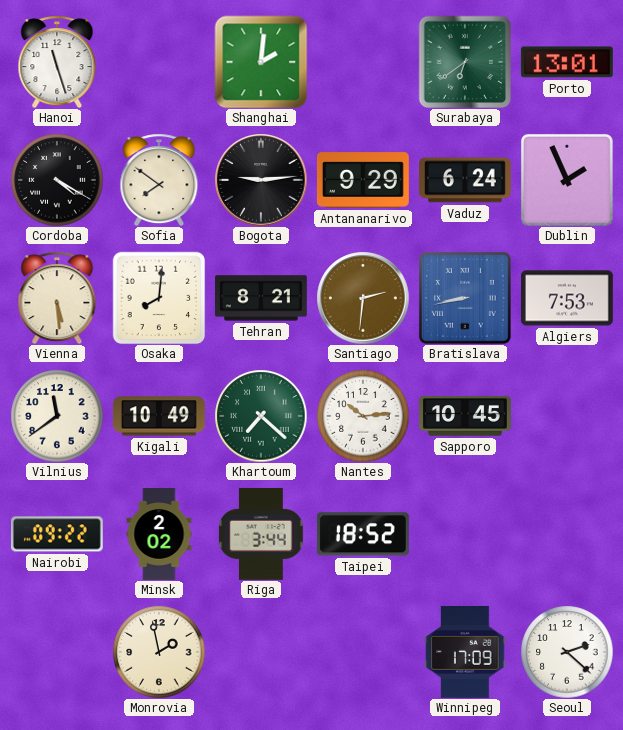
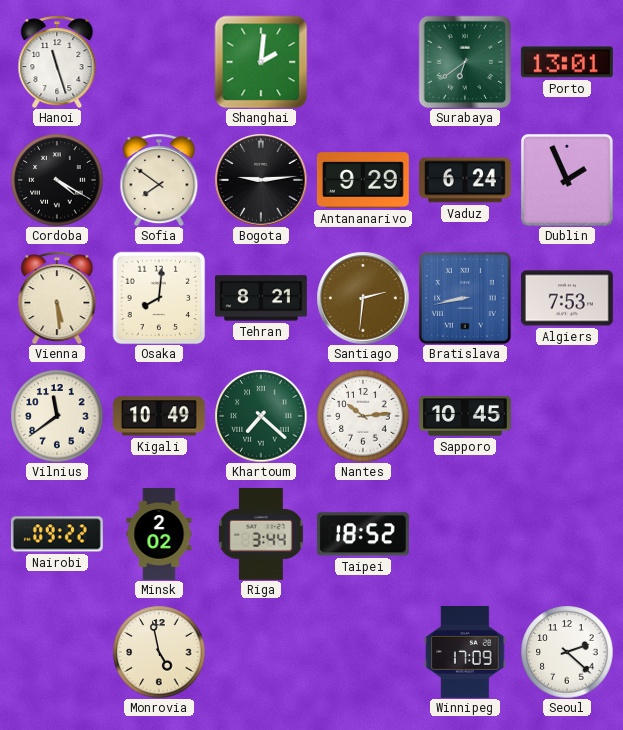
Monrovia: 1:58 -> 4:58
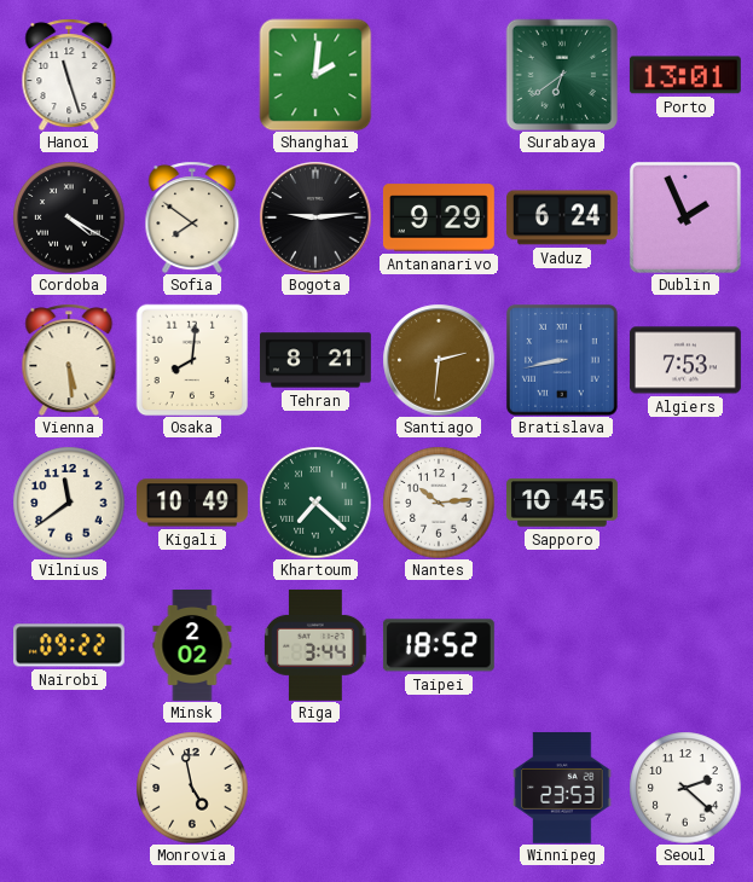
Winnipeg: 17:09 -> 23:53
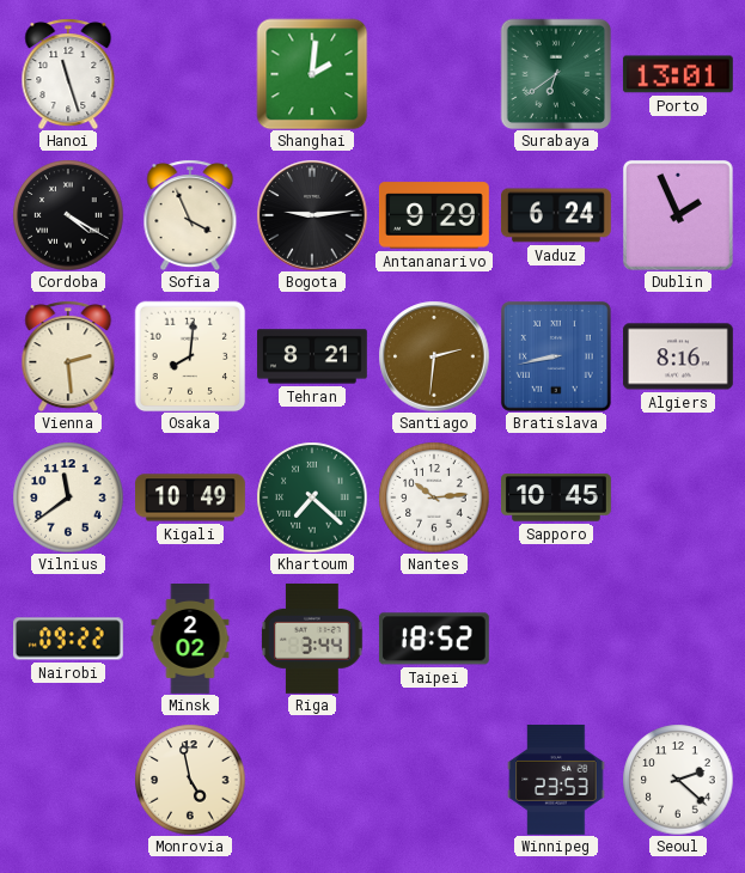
Sofia: 7:51 -> 3:56
Vienna: 5:29 -> 2:29
Algiers: 7:53 -> 8:16
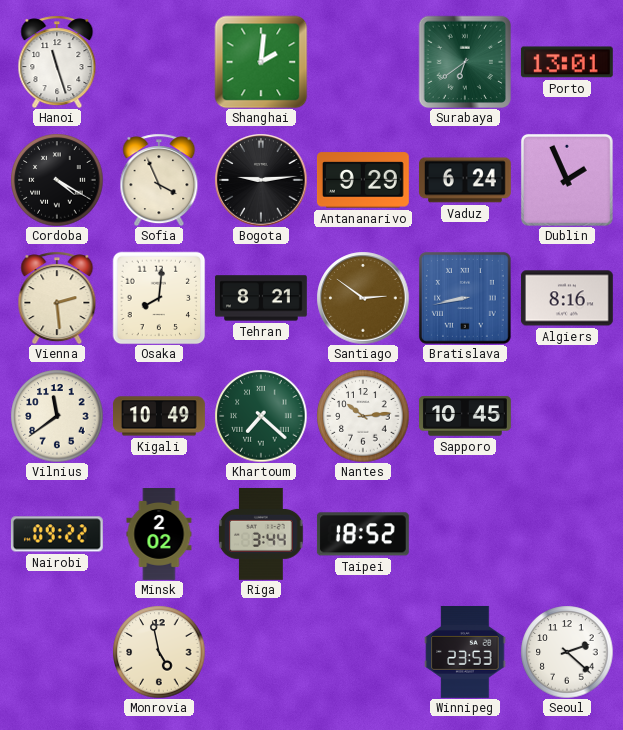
Santiago: 2:31 -> 2:51
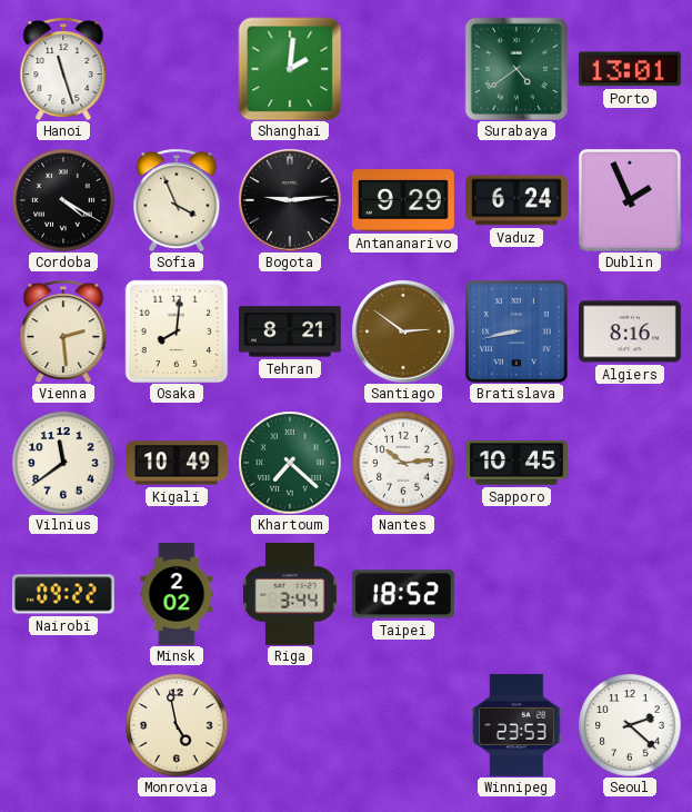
Surabaya: 6:39 -> 4:39
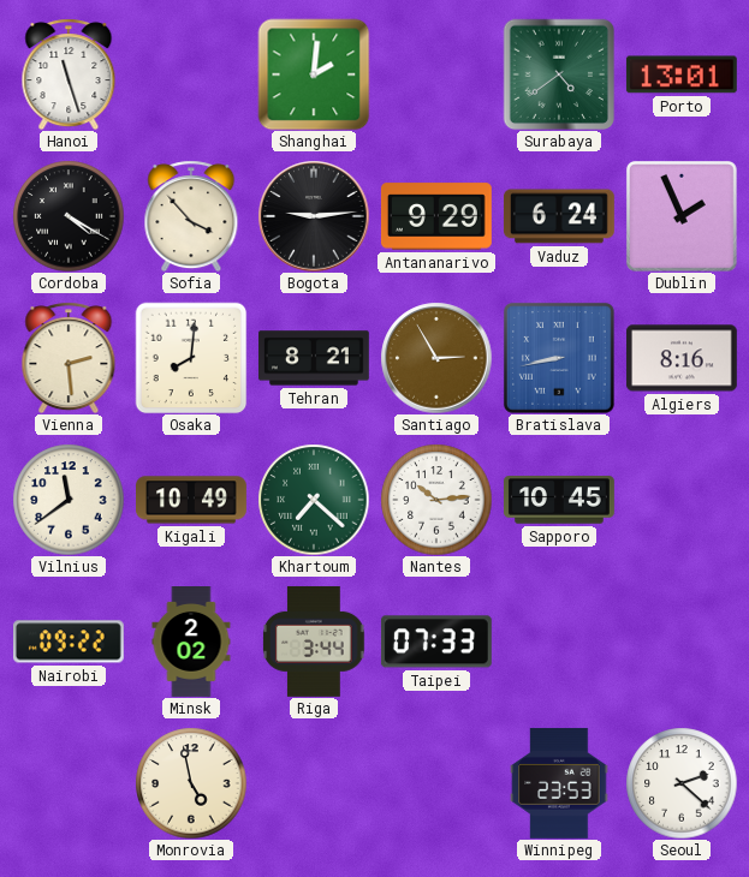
Sofia: 3:56 -> 3:53
Santiago: 2:51 -> 2:55
Taipei: 18:52 -> 07:33
